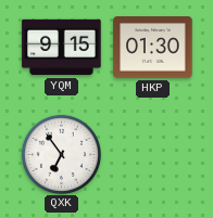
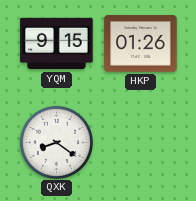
HKP: 01:30 -> 01:26
QXK: 6:54 -> 8:21
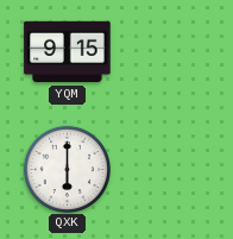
HKP: 01:26 -> none
QXK: 8:21 -> 6:00
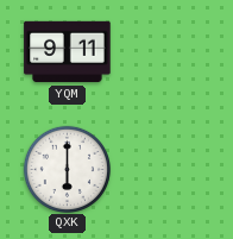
YQM: 9:15 -> 9:11
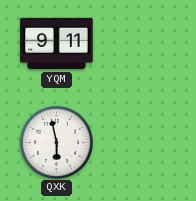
QXK: 6:00 -> 5:58
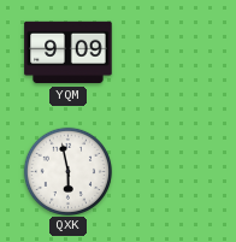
YQM: 9:11 -> 9:09
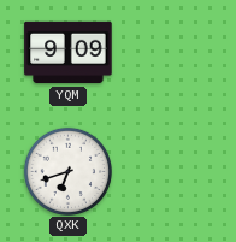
QXK: 5:58 -> 6:42
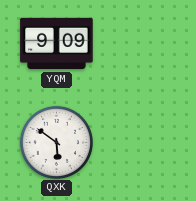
QXK: 6:42 -> 5:51
